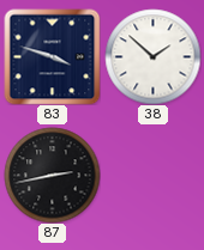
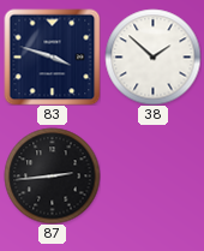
87: 2:43 -> 2:44
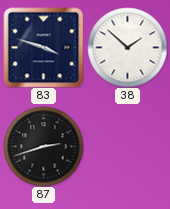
87: 2:44 -> 2:42
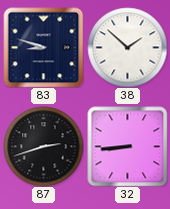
83: 3:48 -> 8:48
32: none -> 8:44
